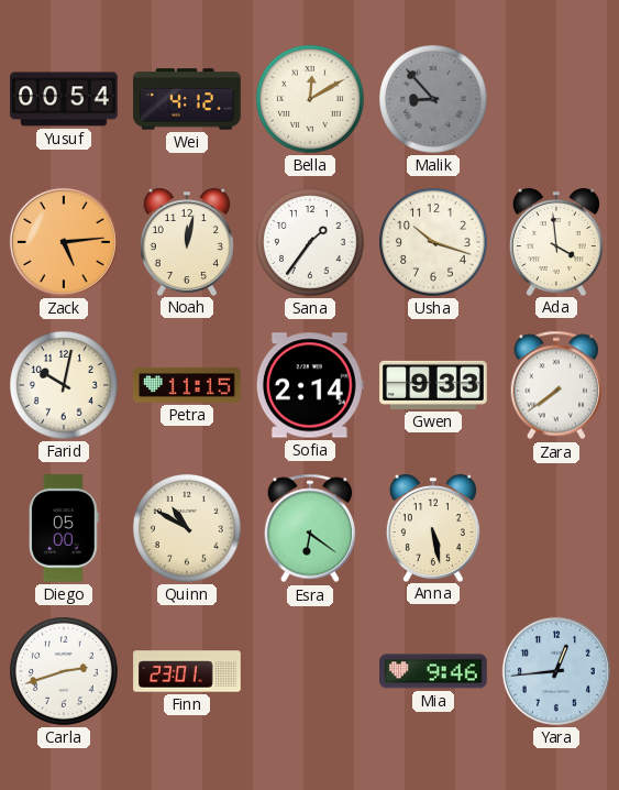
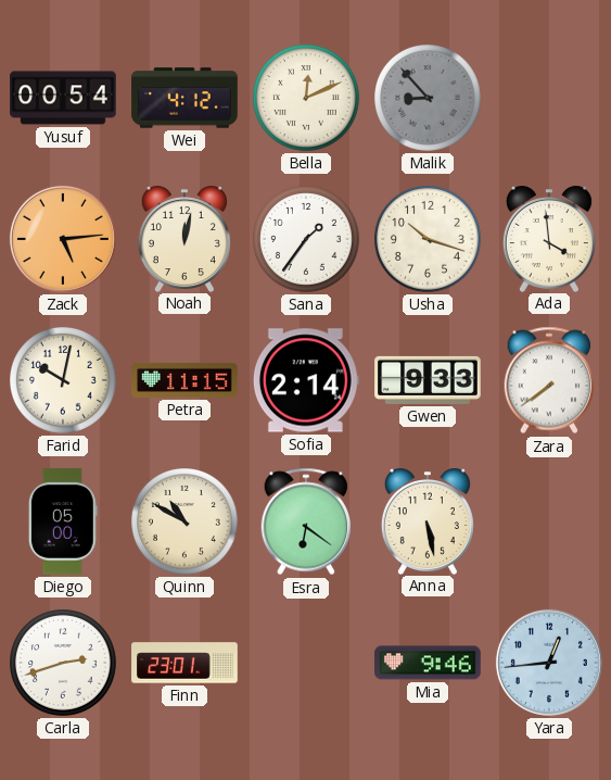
Bella: 12:10 -> 12:11
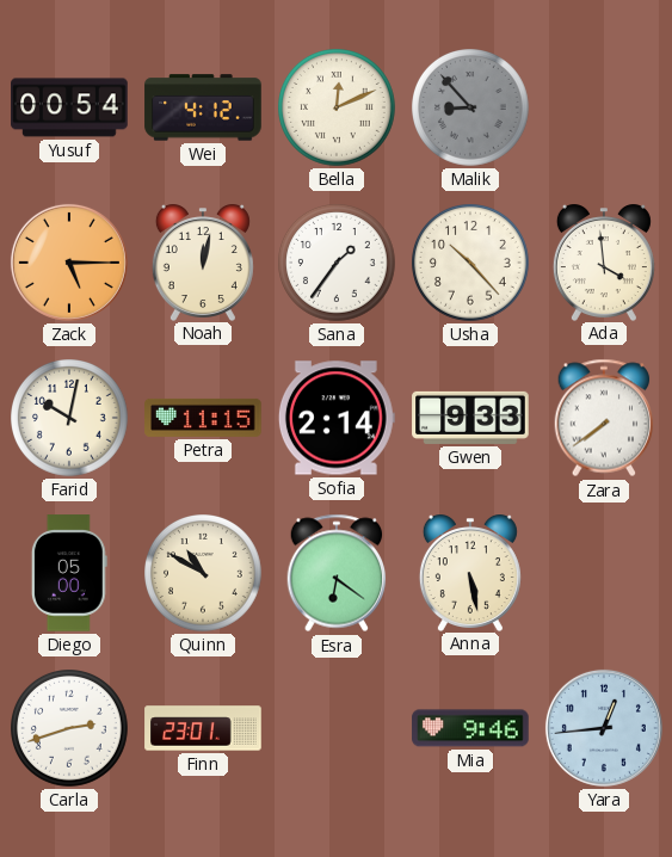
Zack: 5:14 -> 5:15
Usha: 10:18 -> 10:23
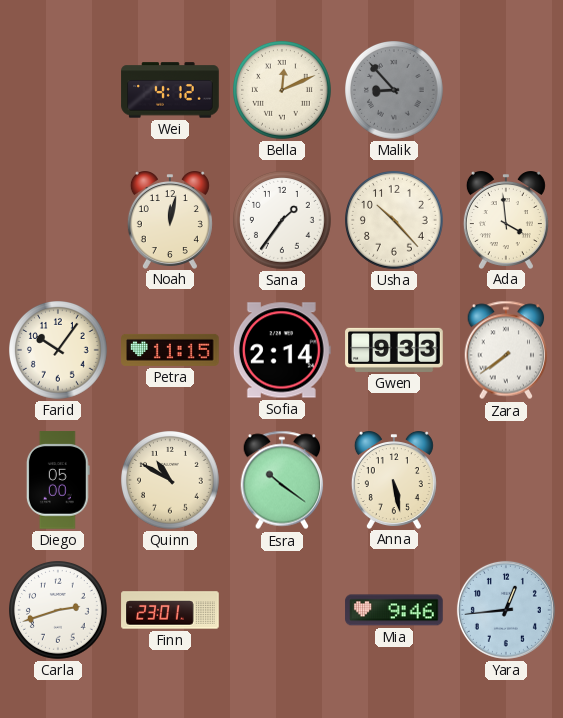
Yusuf: 00:54 -> none
Zack: 5:15 -> none
Farid: 10:02 -> 10:06
Esra: 6:21 -> 10:21
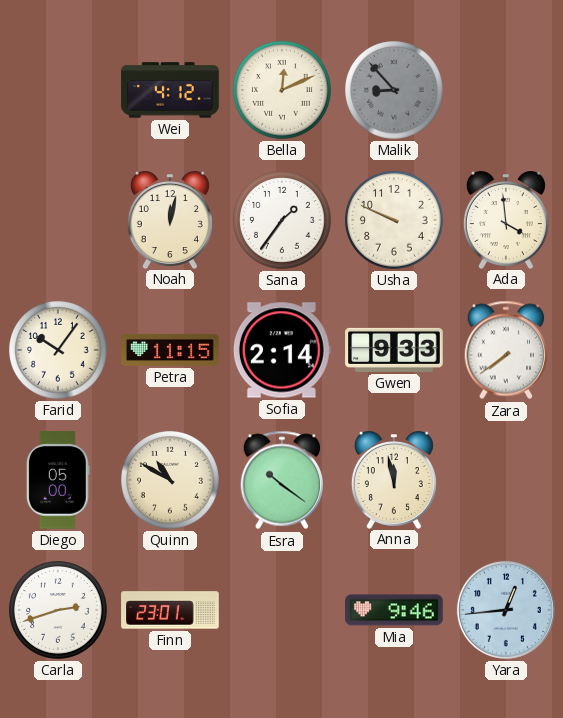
Usha: 10:23 -> 9:49
Anna: 5:28 -> 11:58
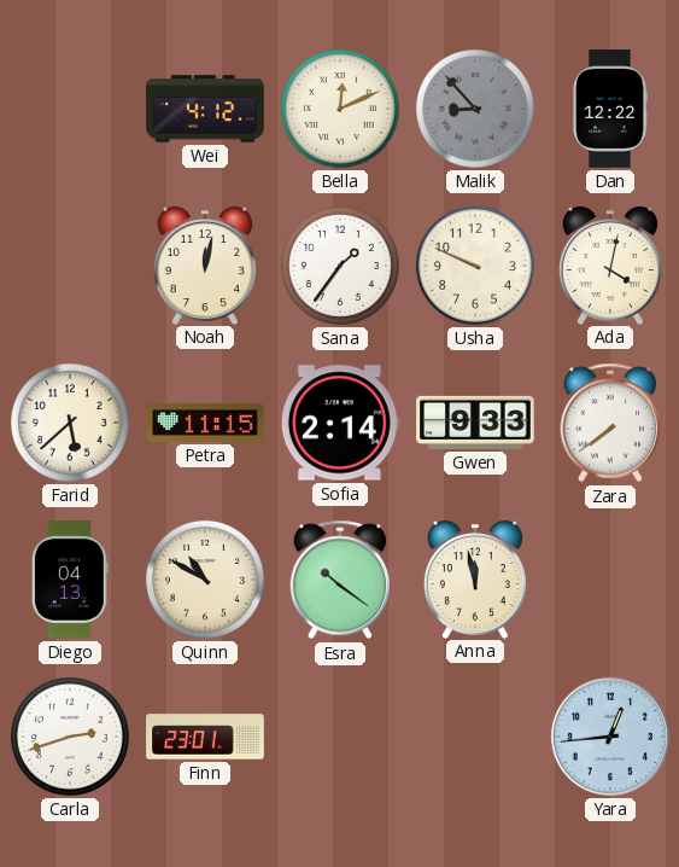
Dan: none -> 12:22
Ada: 3:59 -> 4:02
Farid: 10:06 -> 5:38
Diego: 05:00 -> 04:13
Mia: 9:46 -> none
